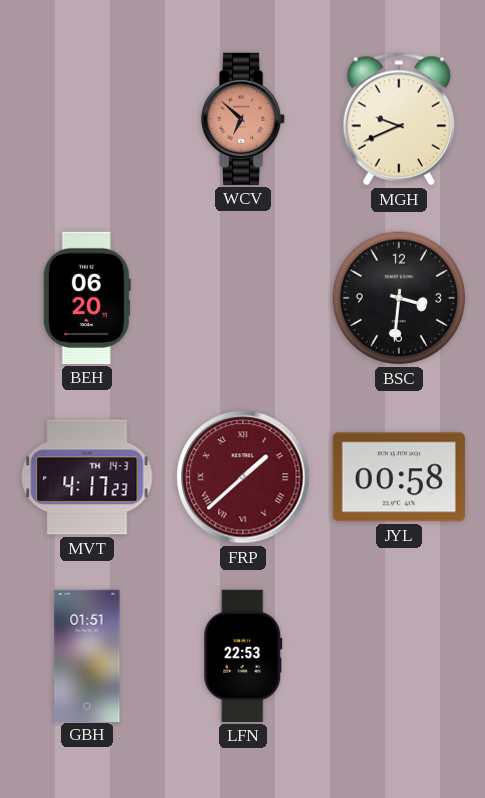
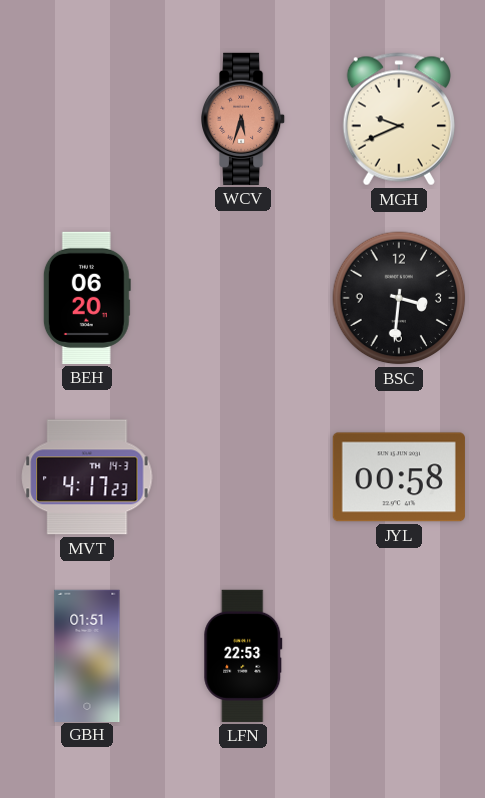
WCV: 6:52 -> 5:33
FRP: 1:38 -> none
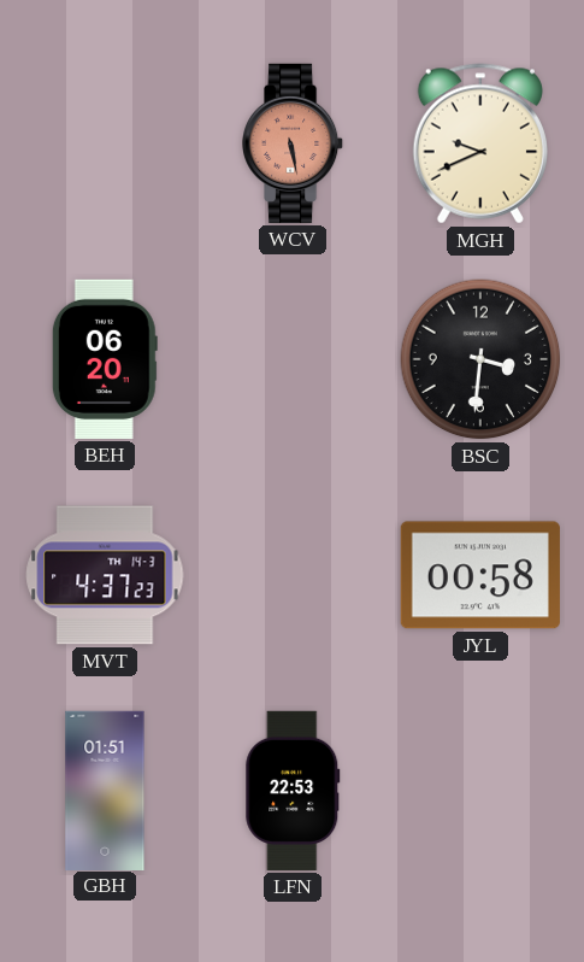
WCV: 5:33 -> 5:28
MVT: 4:17 -> 4:37
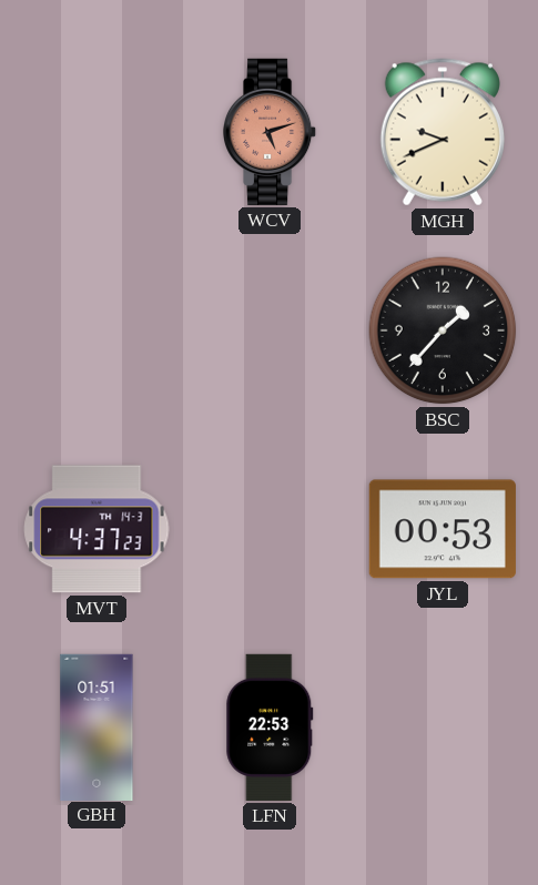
WCV: 5:28 -> 5:12
BEH: 06:20 -> none
BSC: 3:31 -> 1:37
JYL: 00:58 -> 00:53
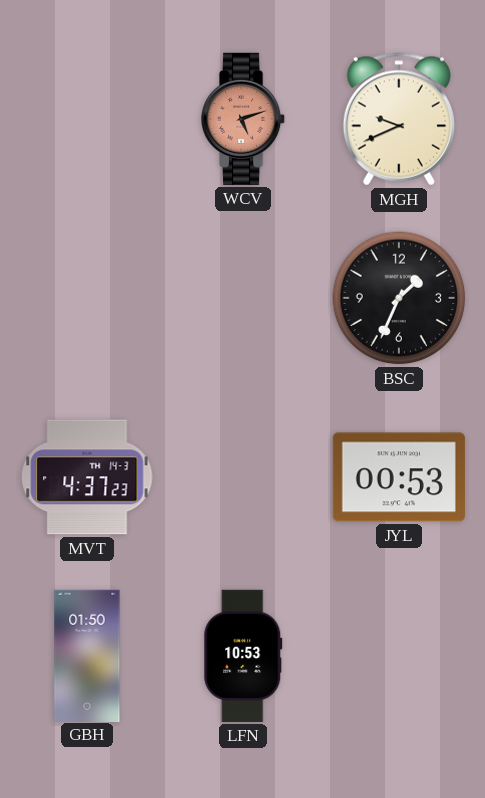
BSC: 1:37 -> 1:34
GBH: 01:51 -> 01:50
LFN: 22:53 -> 10:53
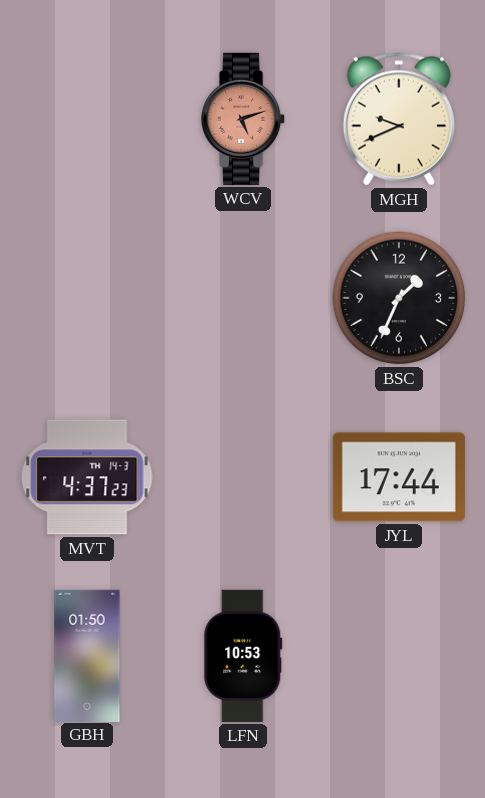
JYL: 00:53 -> 17:44
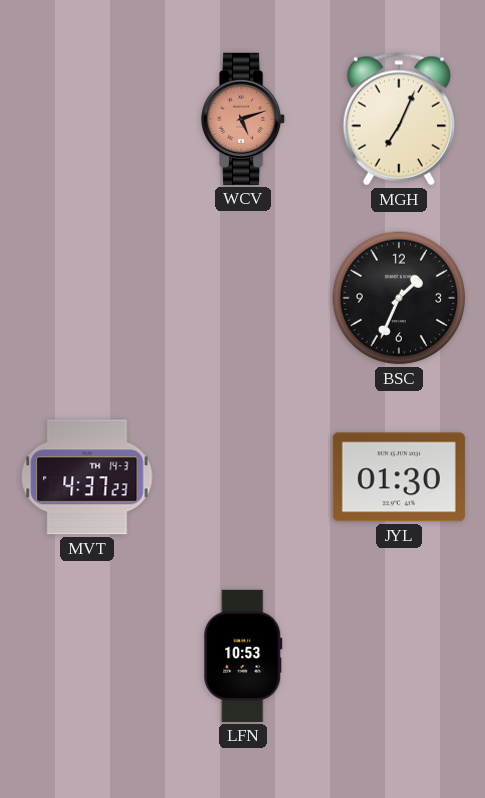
MGH: 9:41 -> 7:04
JYL: 17:44 -> 01:30
GBH: 01:50 -> none
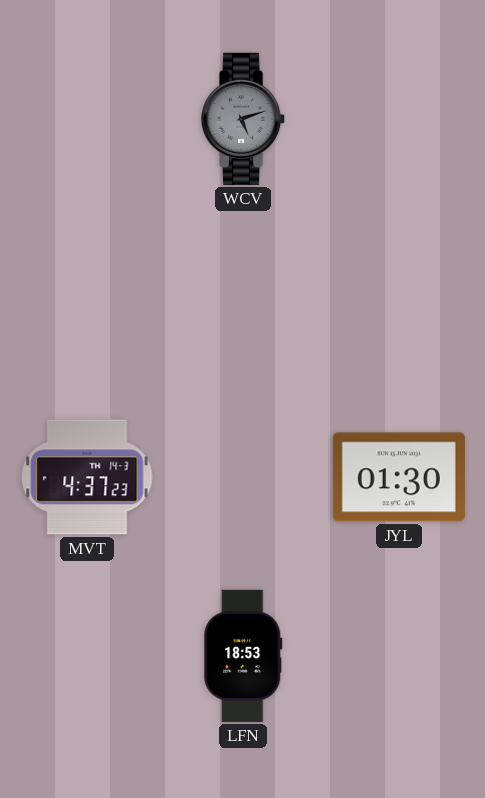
WCV dial: salmon -> grey
MGH: 7:04 -> none
BSC: 1:34 -> none
LFN: 10:53 -> 18:53
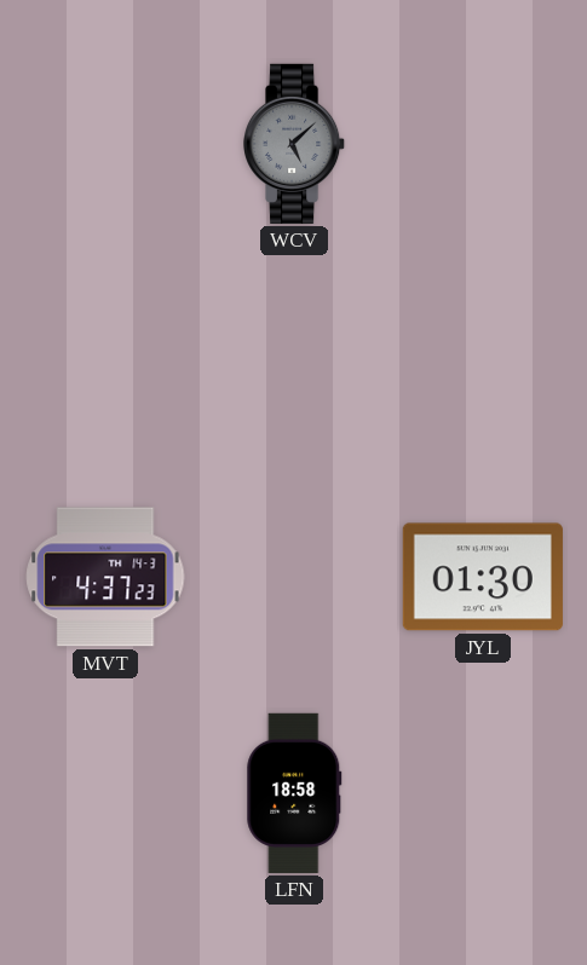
WCV: 5:12 -> 5:08
LFN: 18:53 -> 18:58
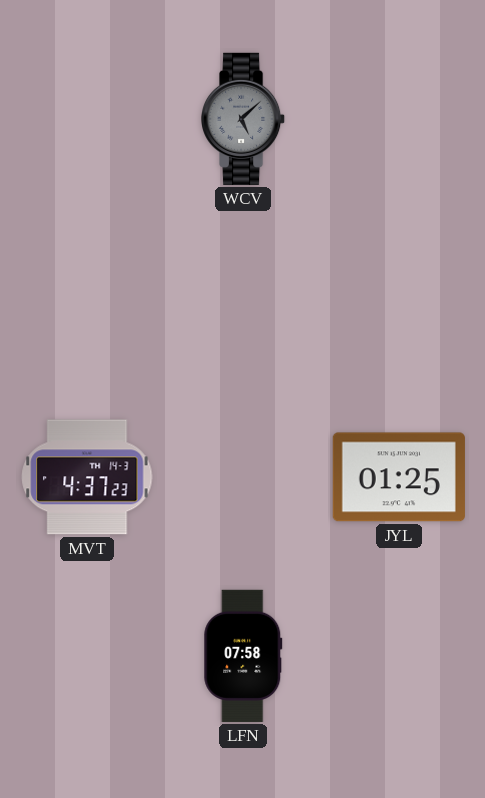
JYL: 01:30 -> 01:25
LFN: 18:58 -> 07:58
